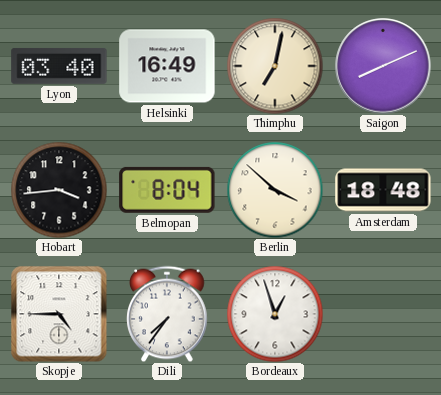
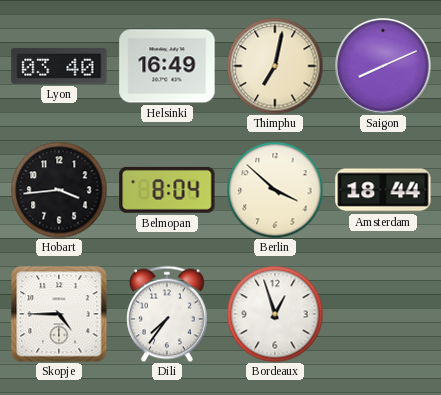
Amsterdam: 18:48 -> 18:44
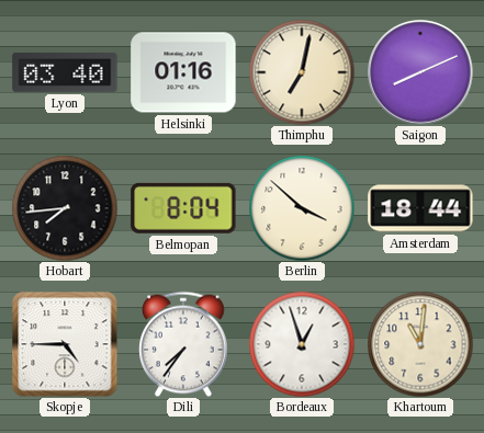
Helsinki: 16:49 -> 01:16
Hobart: 3:44 -> 7:44
Khartoum: none -> 11:01
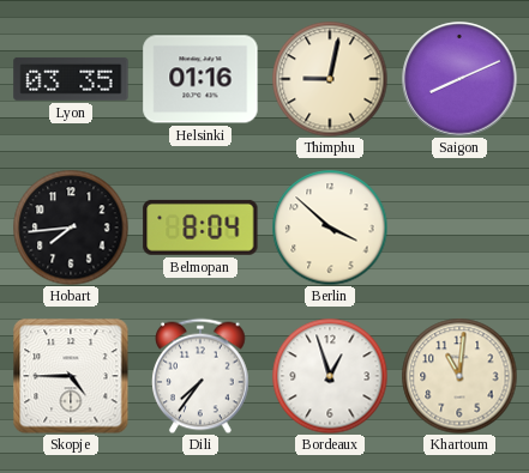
Lyon: 03:40 -> 03:35
Thimphu: 7:02 -> 9:02
Amsterdam: 18:44 -> none
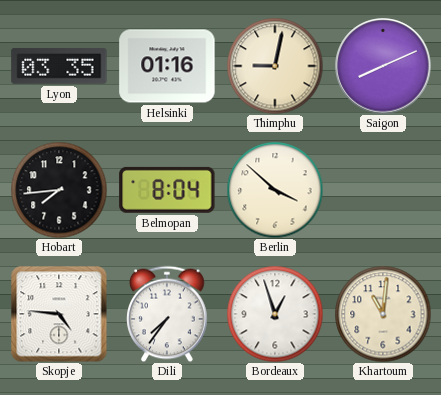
Skopje: 4:45 -> 4:46
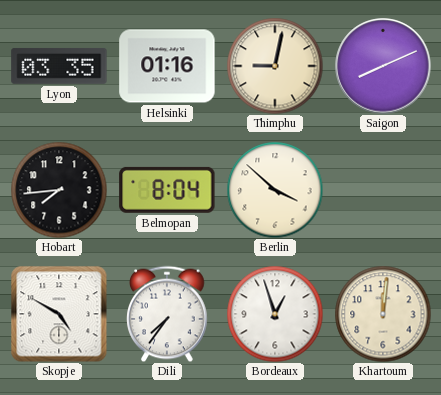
Skopje: 4:46 -> 4:50
Khartoum: 11:01 -> 12:01
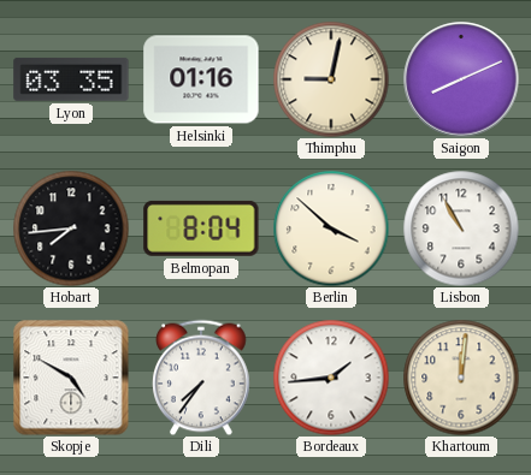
Lisbon: none -> 10:55
Bordeaux: 12:57 -> 1:44
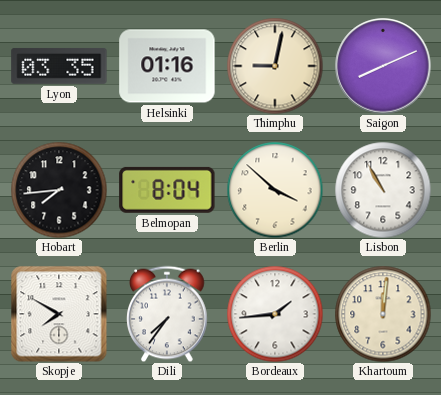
Skopje: 4:50 -> 7:50
